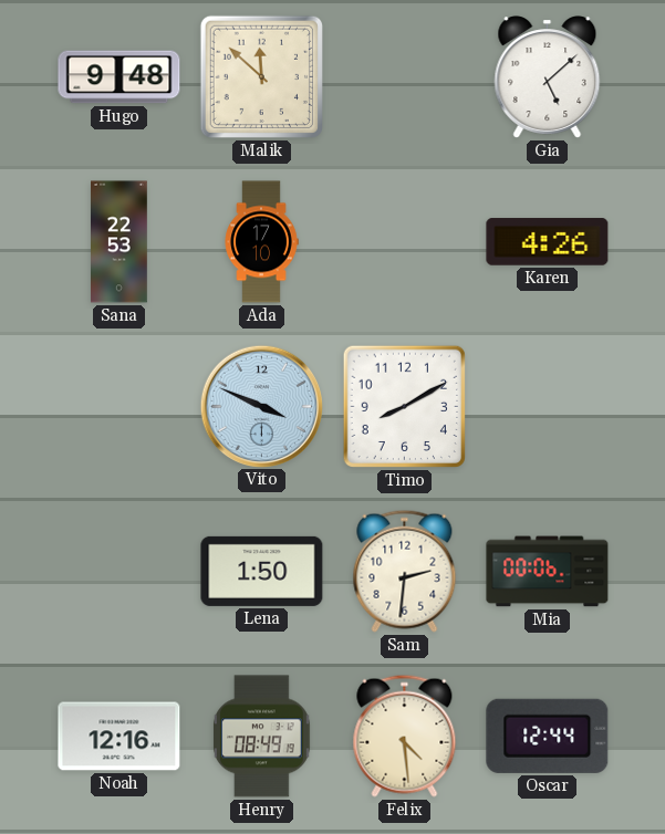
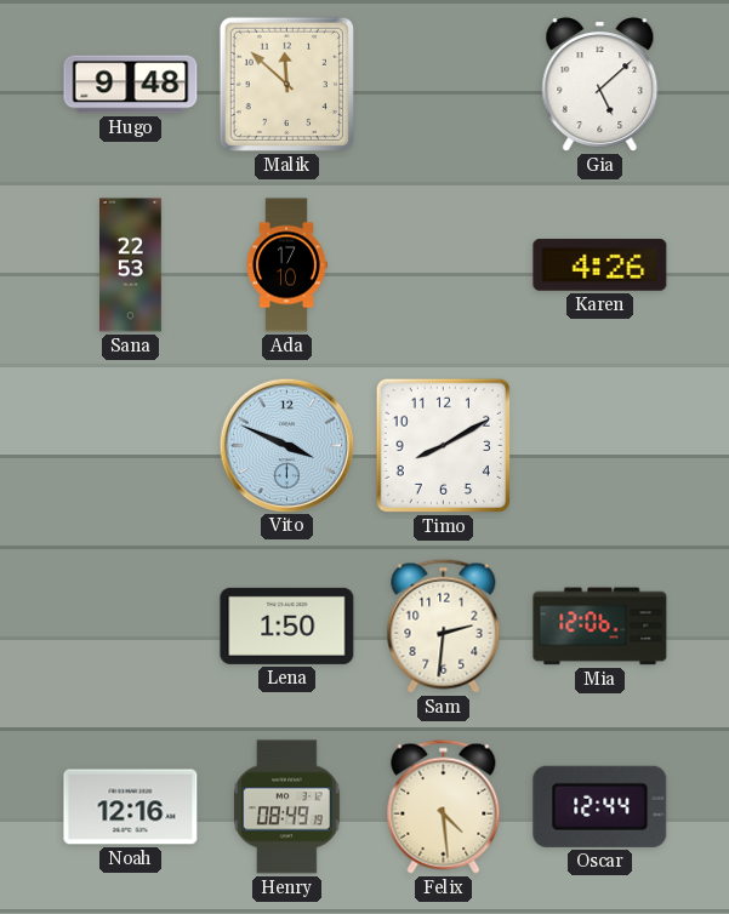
Mia: 00:06 -> 12:06
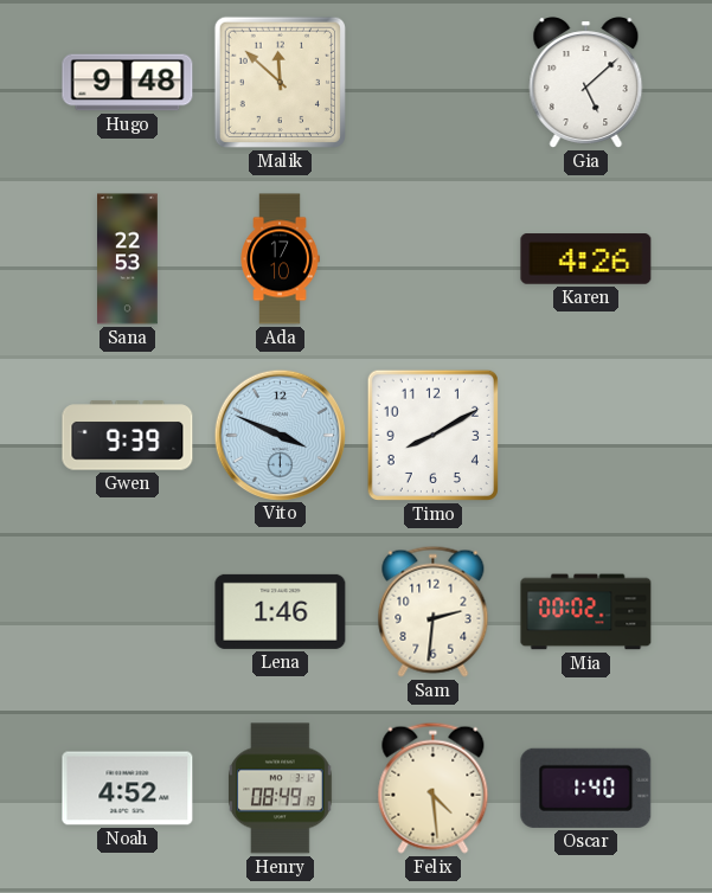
Gwen: none -> 9:39
Lena: 1:50 -> 1:46
Mia: 12:06 -> 00:02
Noah: 12:16 -> 4:52
Oscar: 12:44 -> 1:40
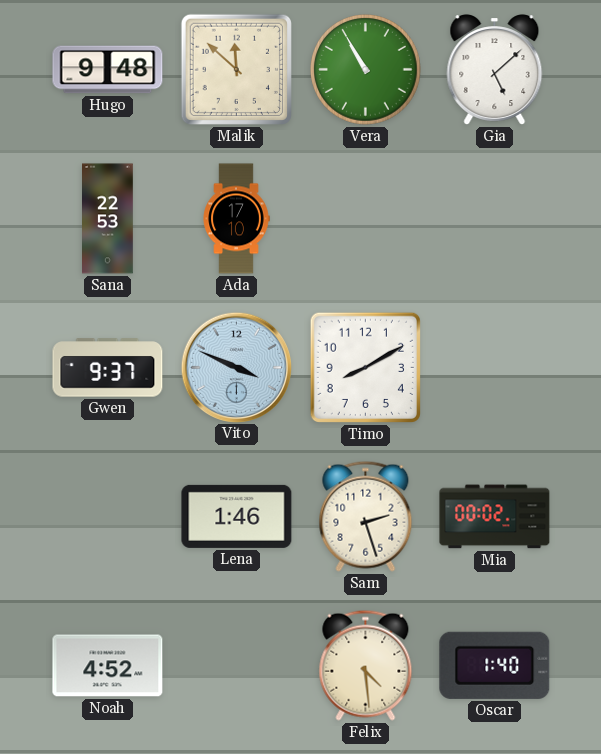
Vera: none -> 10:55
Karen: 4:26 -> none
Gwen: 9:39 -> 9:37
Sam: 2:31 -> 2:27
Henry: 08:49 -> none
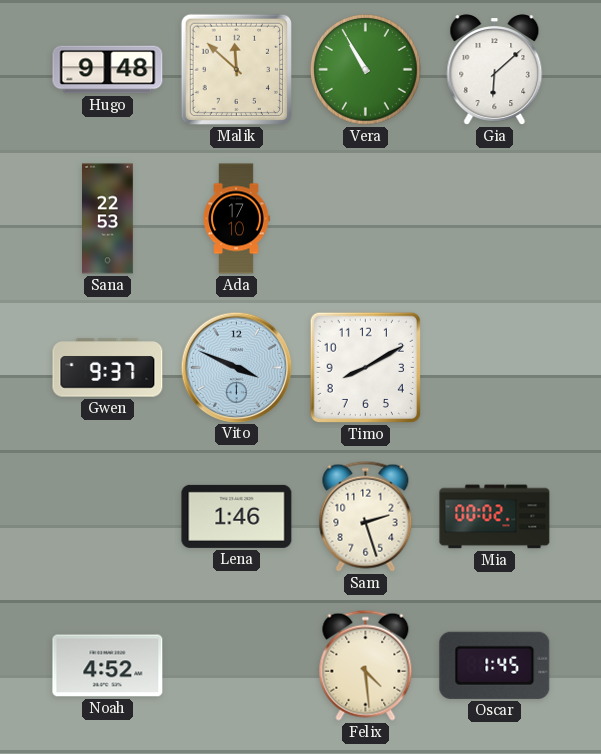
Gia: 5:08 -> 6:08
Oscar: 1:40 -> 1:45
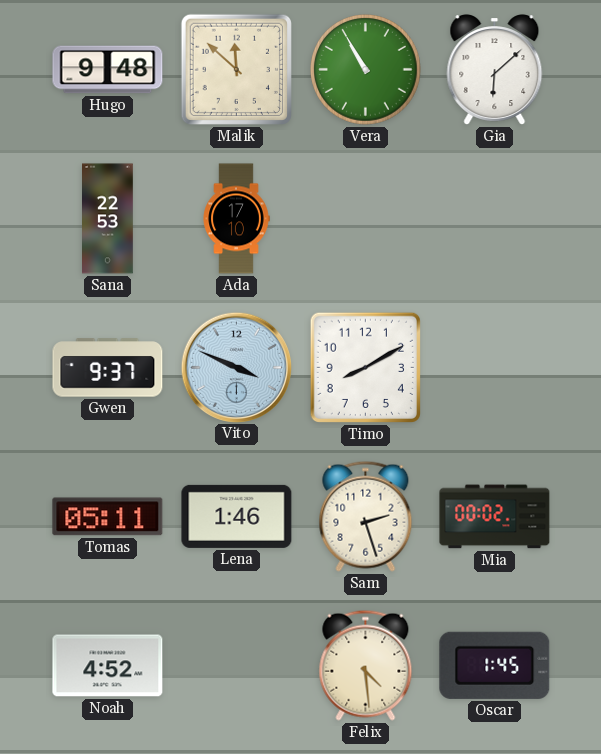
Tomas: none -> 05:11
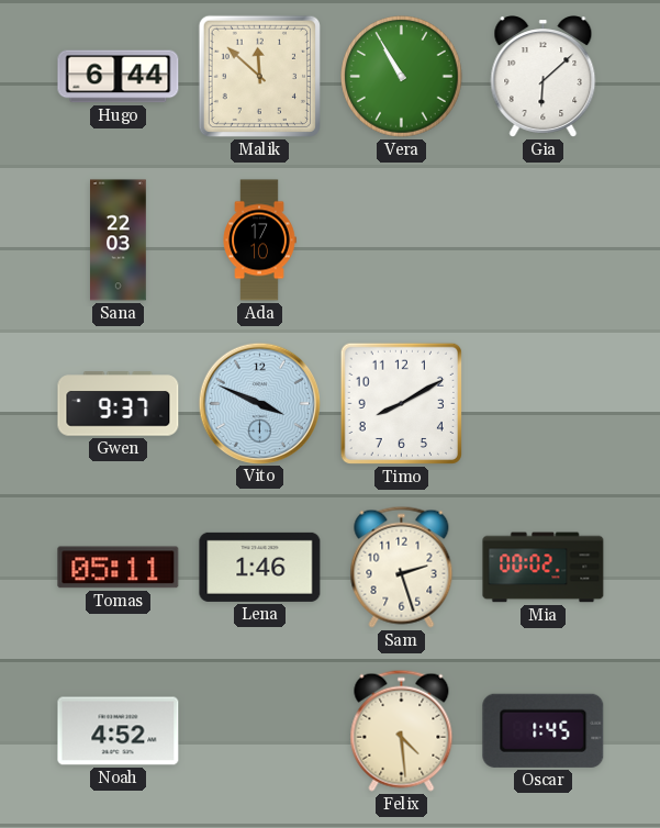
Hugo: 9:48 -> 6:44
Sana: 22:53 -> 22:03
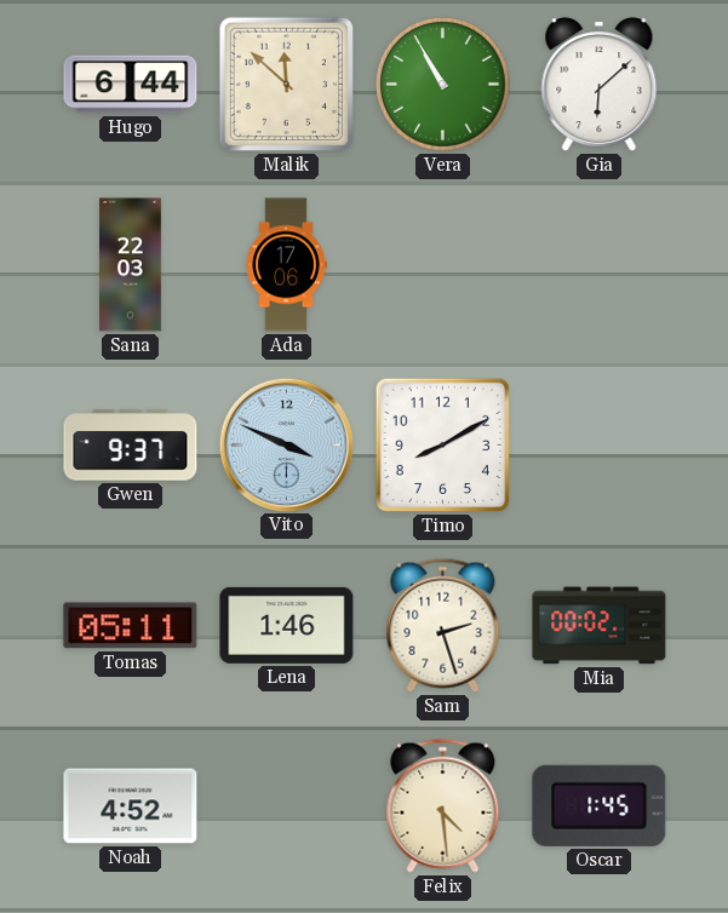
Ada: 17:10 -> 17:06
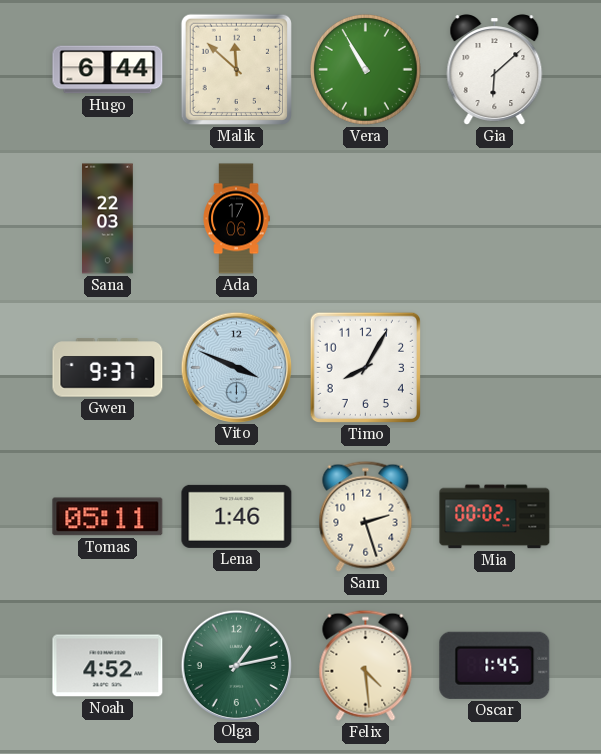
Timo: 8:10 -> 8:05
Olga: none -> 1:13
